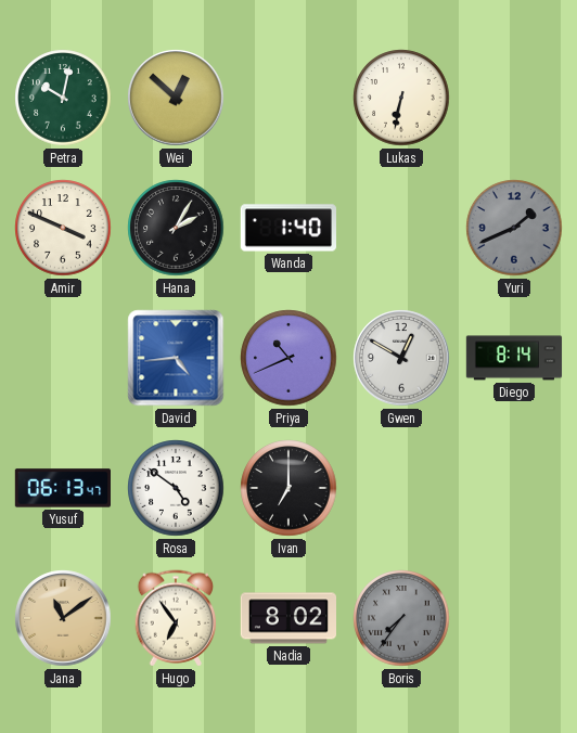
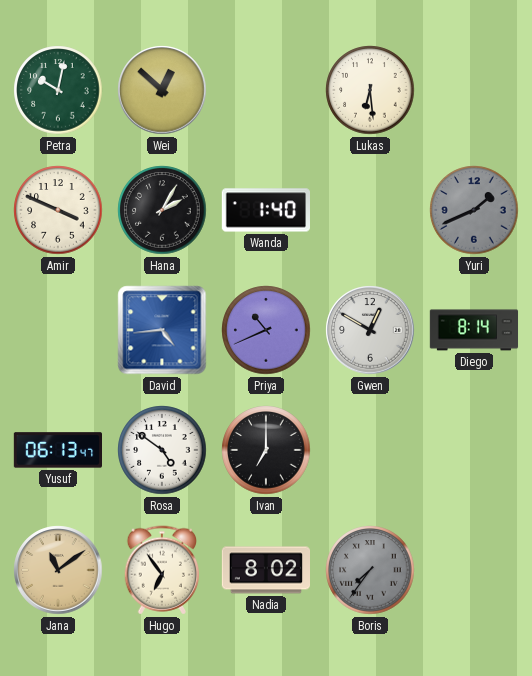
Lukas: 6:32 -> 6:29
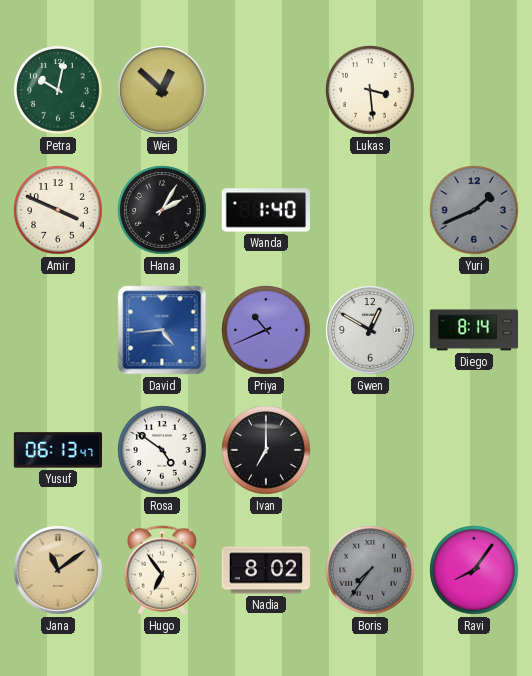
Lukas: 6:29 -> 3:29
Ravi: none -> 8:06
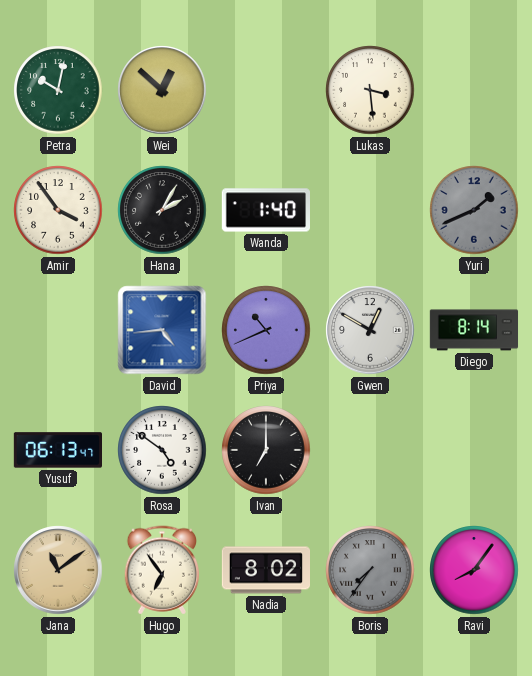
Amir: 3:49 -> 3:54
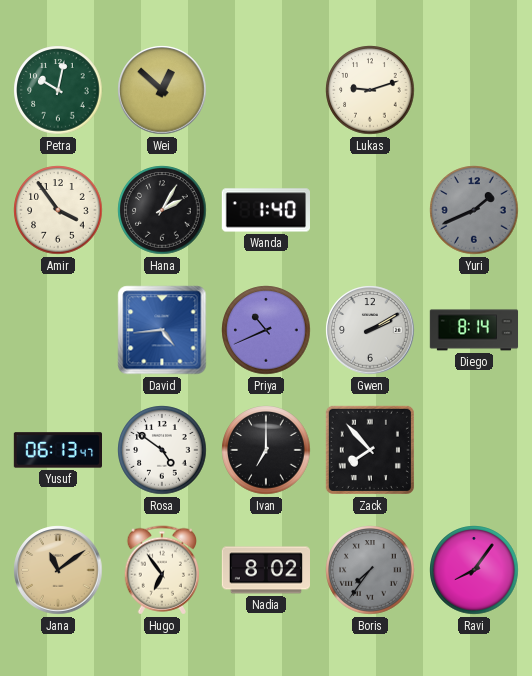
Lukas: 3:29 -> 9:12
Gwen: 12:50 -> 2:10
Zack: none -> 7:53
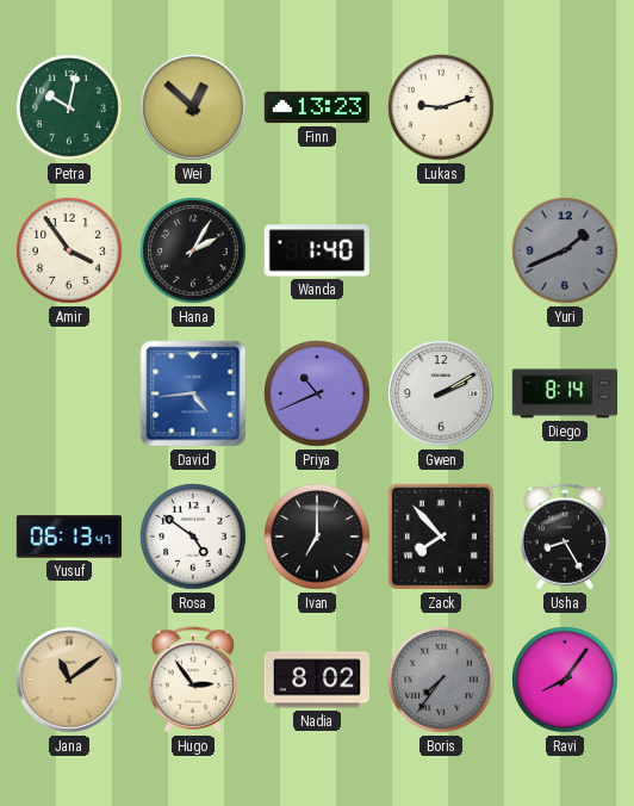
Finn: none -> 13:23
Usha: none -> 8:25
Hugo: 6:54 -> 2:54
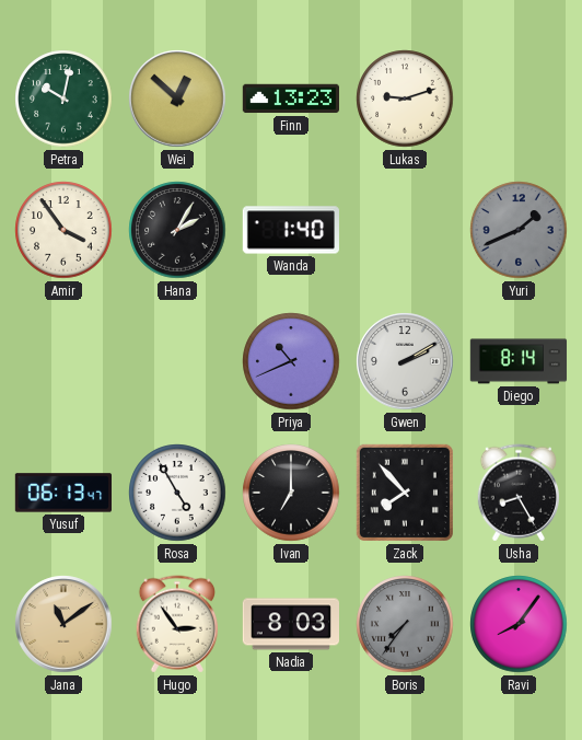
David: 4:44 -> none
Rosa: 4:51 -> 4:55
Nadia: 8:02 -> 8:03
